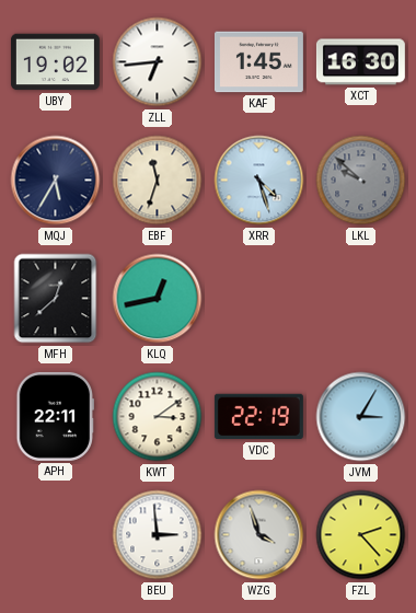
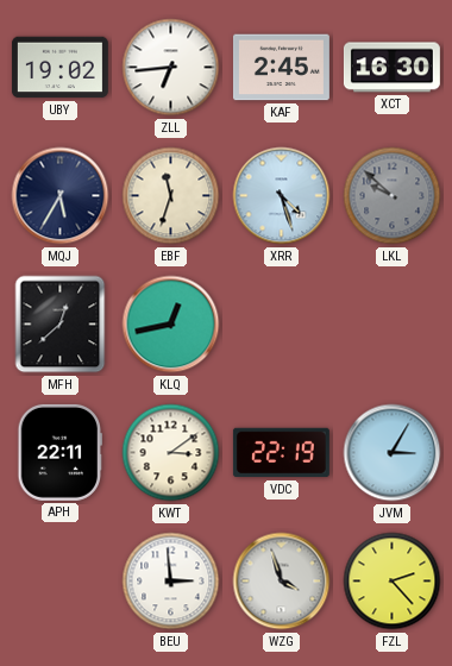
KAF: 1:45 -> 2:45
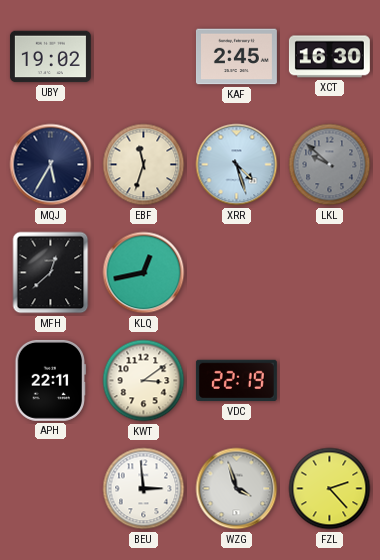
ZLL: 6:44 -> none
JVM: 3:05 -> none
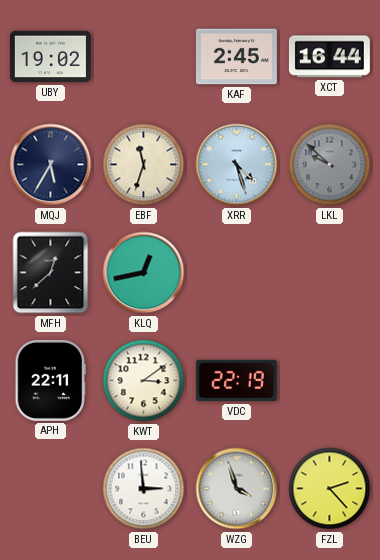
XCT: 16:30 -> 16:44
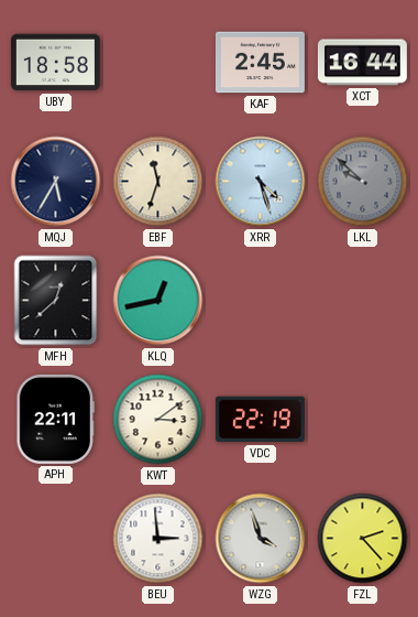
UBY: 19:02 -> 18:58
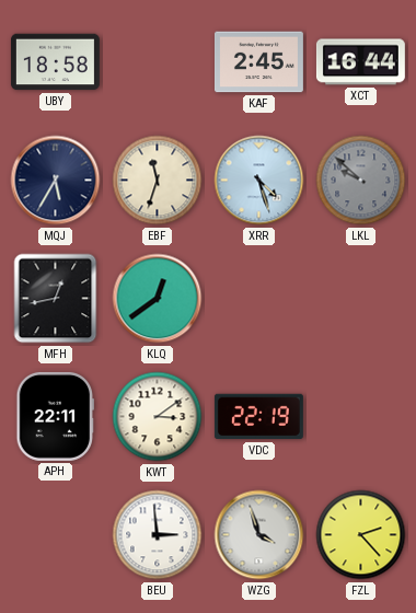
MFH: 12:38 -> 12:43
KLQ: 12:43 -> 12:39
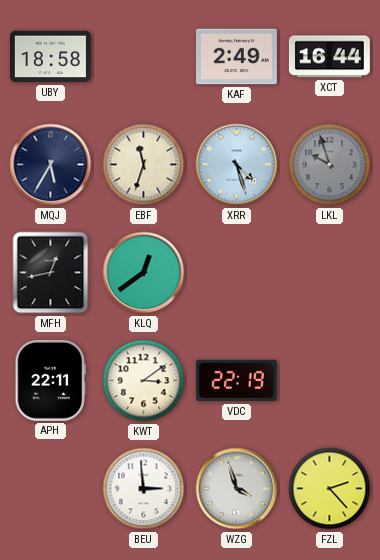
KAF: 2:45 -> 2:49
LKL: 9:52 -> 9:57
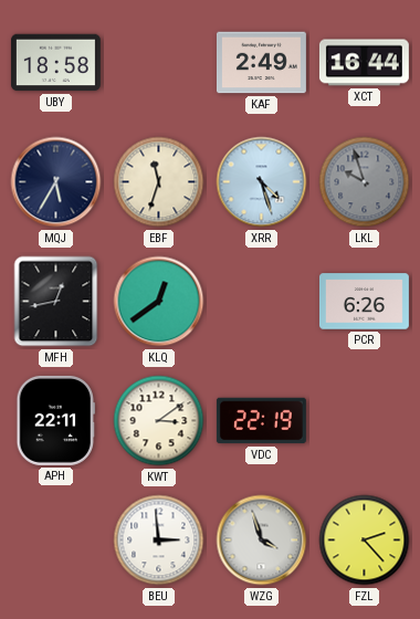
PCR: none -> 6:26
